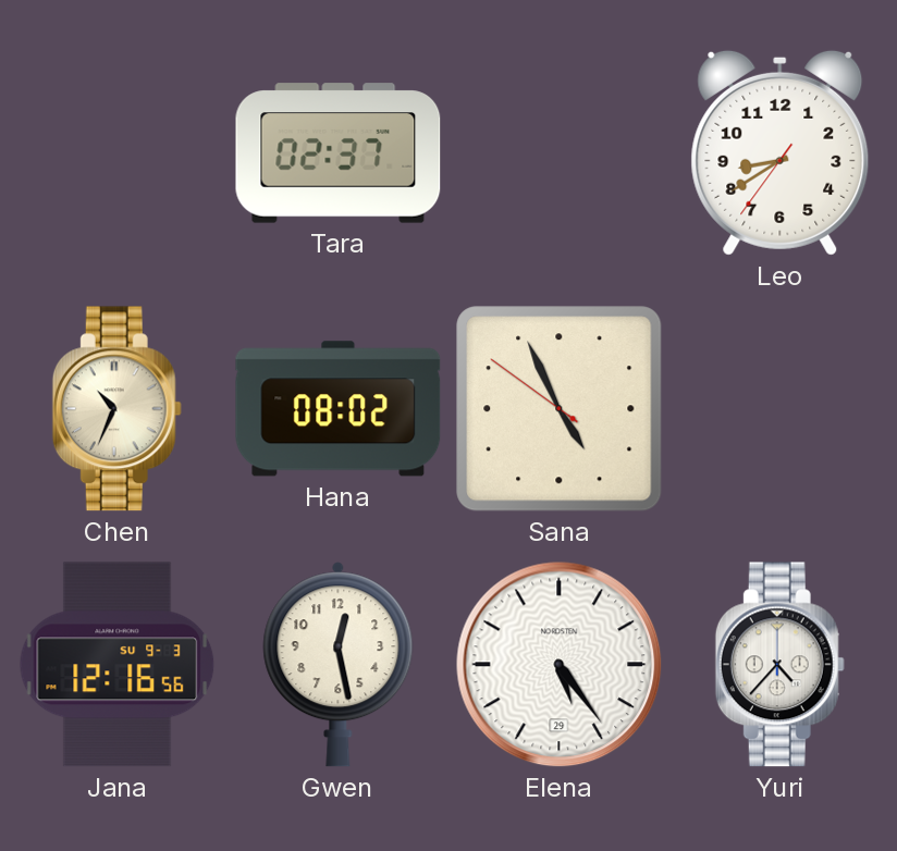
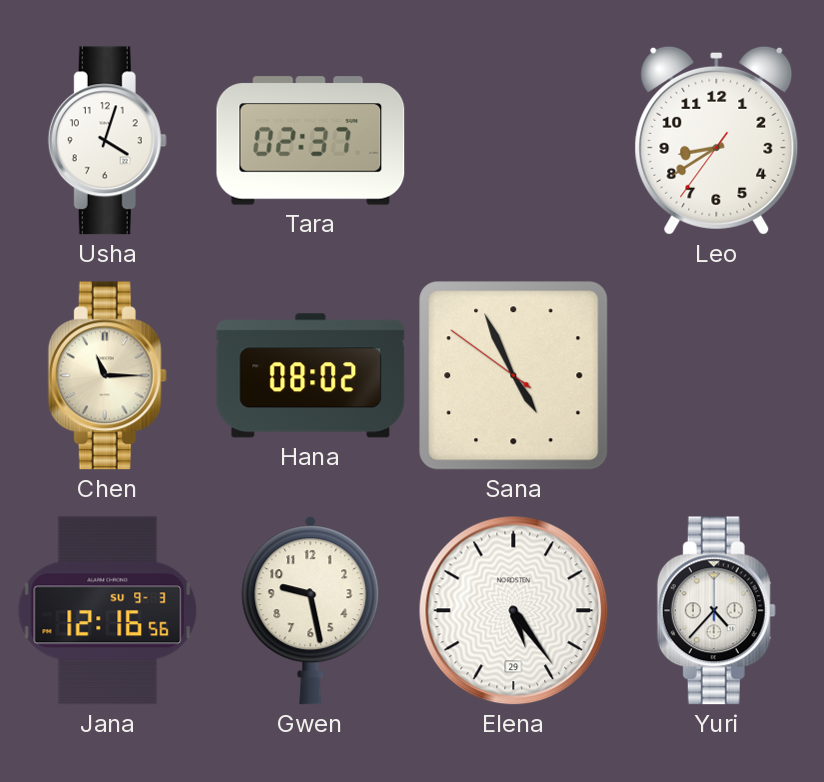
Usha: none -> 4:03
Chen: 10:34 -> 11:15
Gwen: 12:28 -> 9:28
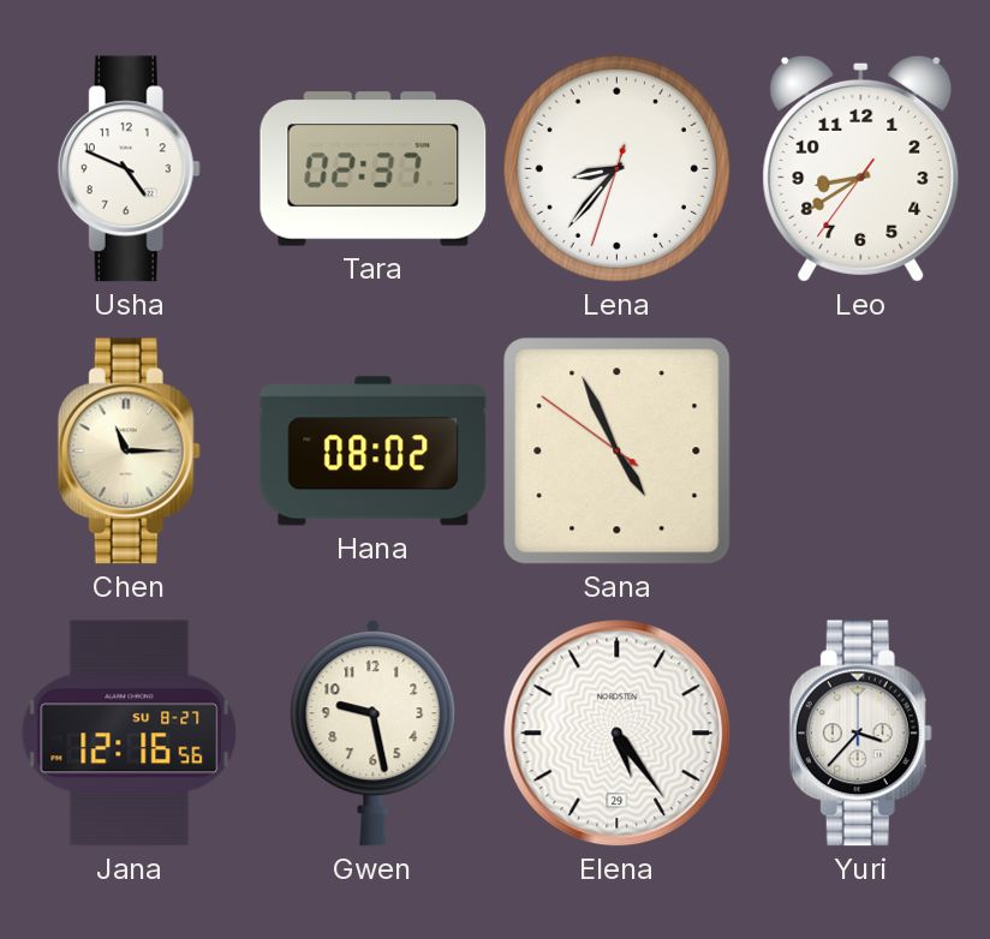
Usha: 4:03 -> 4:49
Lena: none -> 8:36
Jana date: SU 9-3 -> SU 8-27
Yuri: 4:37 -> 3:37
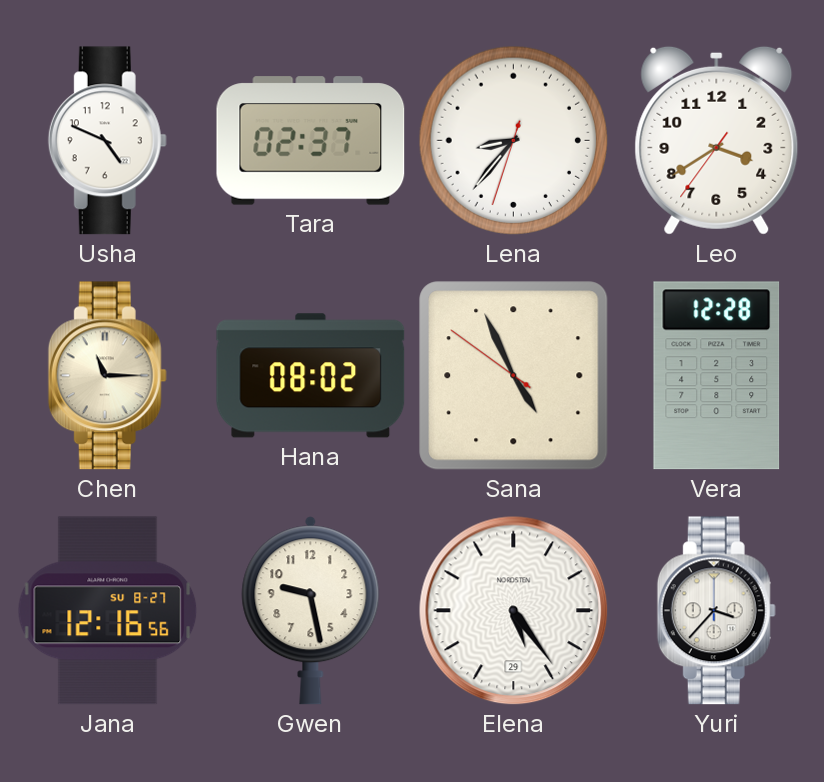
Leo: 8:39 -> 3:39
Vera: none -> 12:28
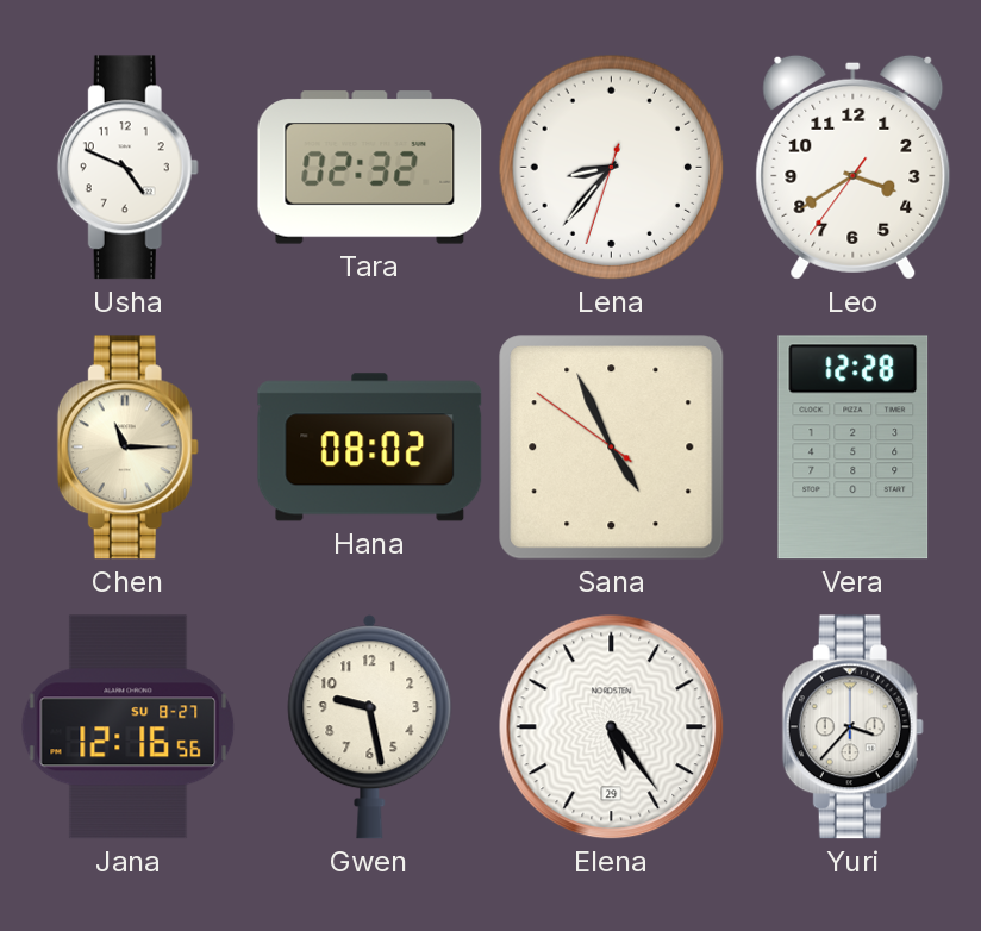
Tara: 02:37 -> 02:32
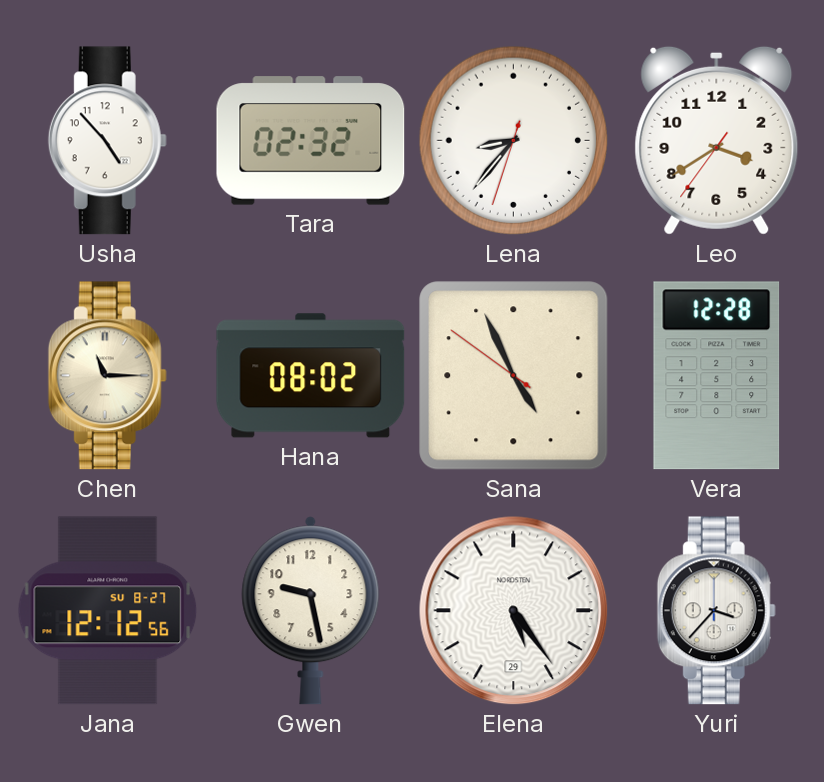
Usha: 4:49 -> 4:53
Jana: 12:16 -> 12:12
